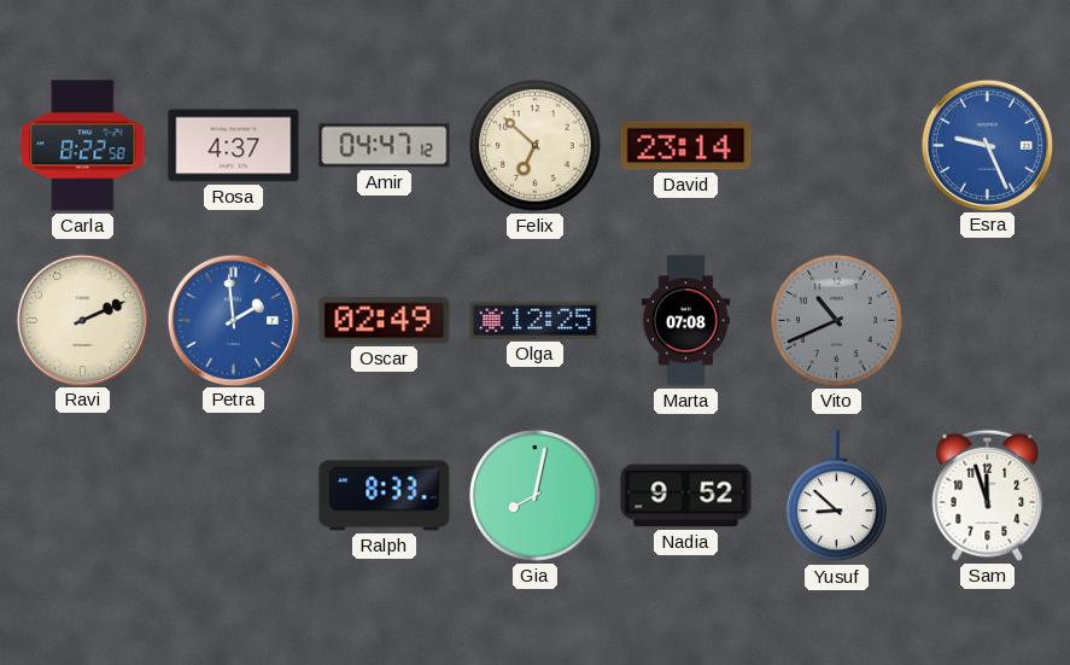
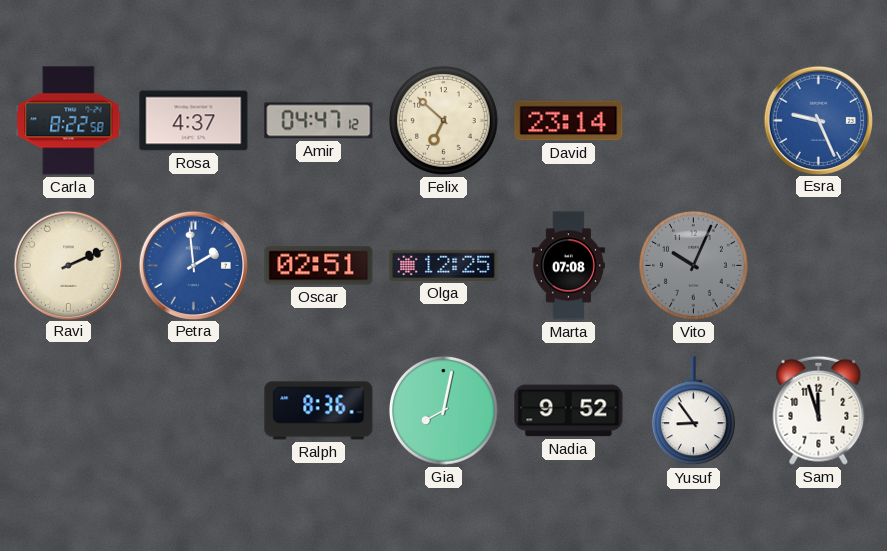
Oscar: 02:49 -> 02:51
Vito: 10:41 -> 10:04
Ralph: 8:33 -> 8:36
Yusuf: 8:52 -> 8:54
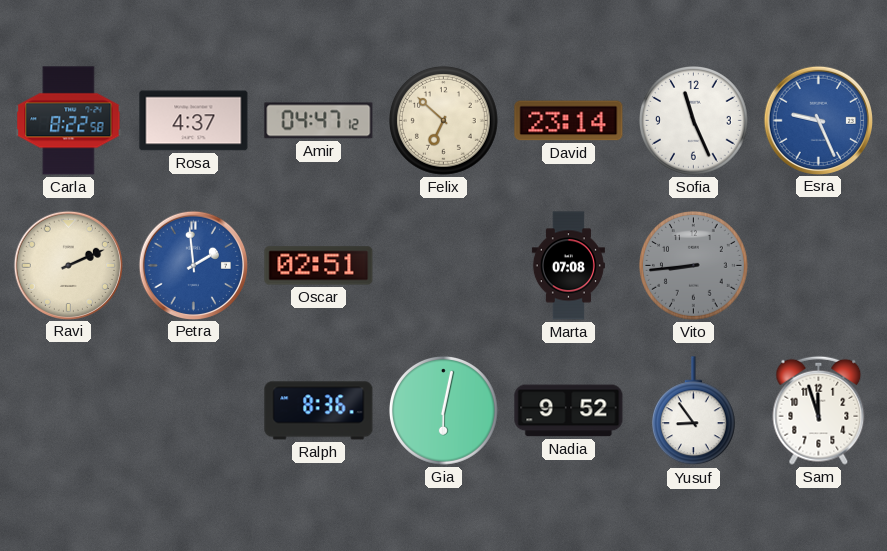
Sofia: none -> 11:26
Olga: 12:25 -> none
Vito: 10:04 -> 8:44
Gia: 8:02 -> 6:02
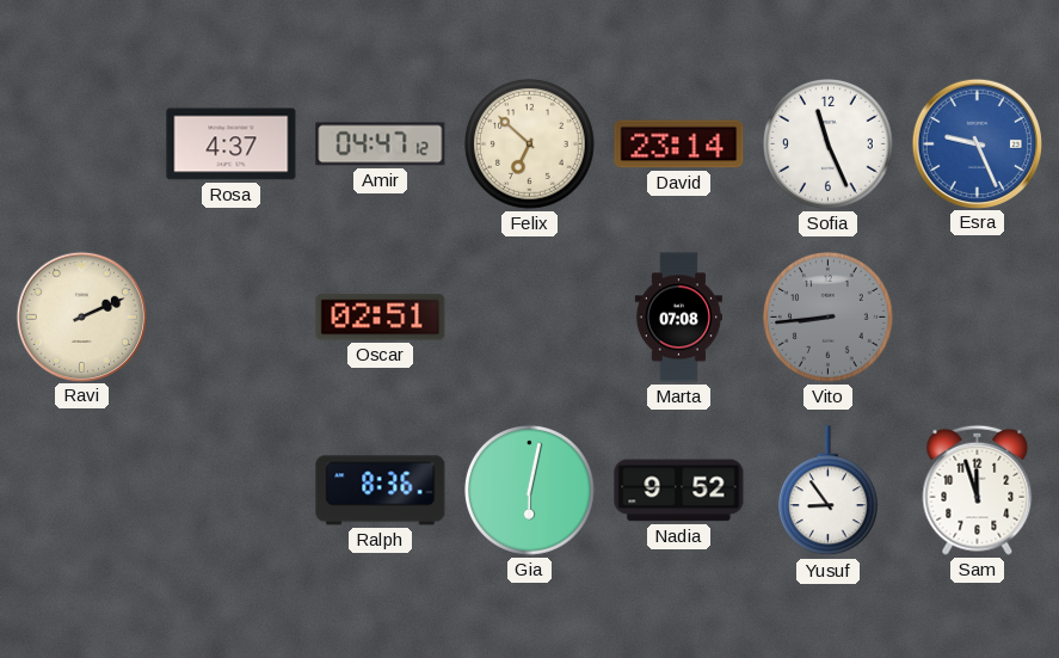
Carla: 8:22 -> none
Petra: 1:59 -> none
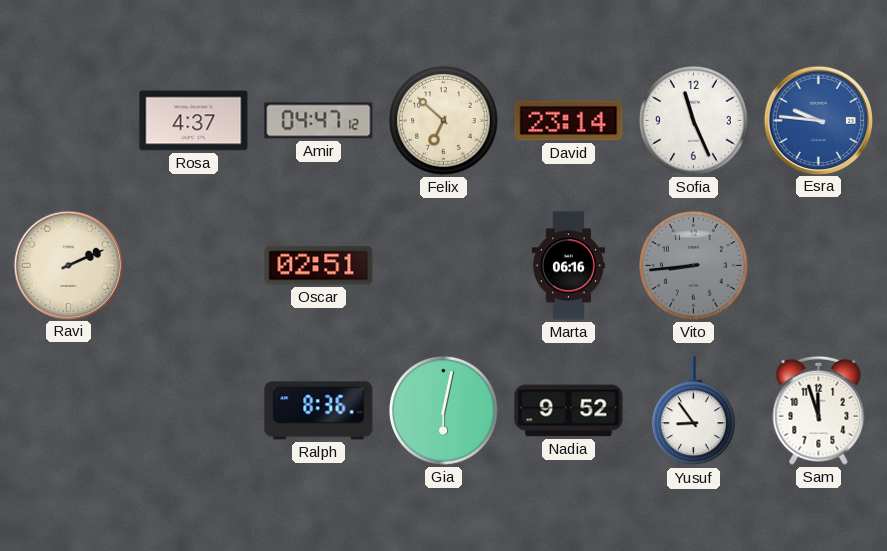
Esra: 9:26 -> 9:46
Marta: 07:08 -> 06:16
